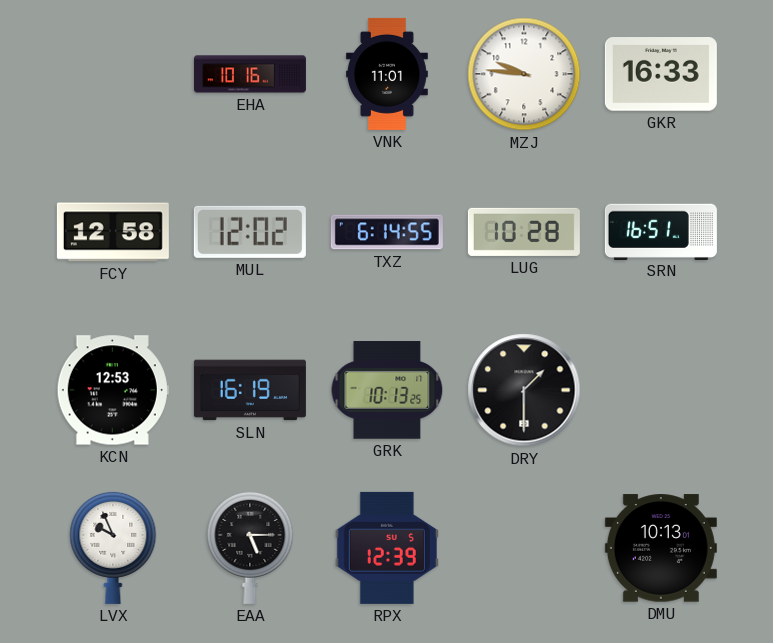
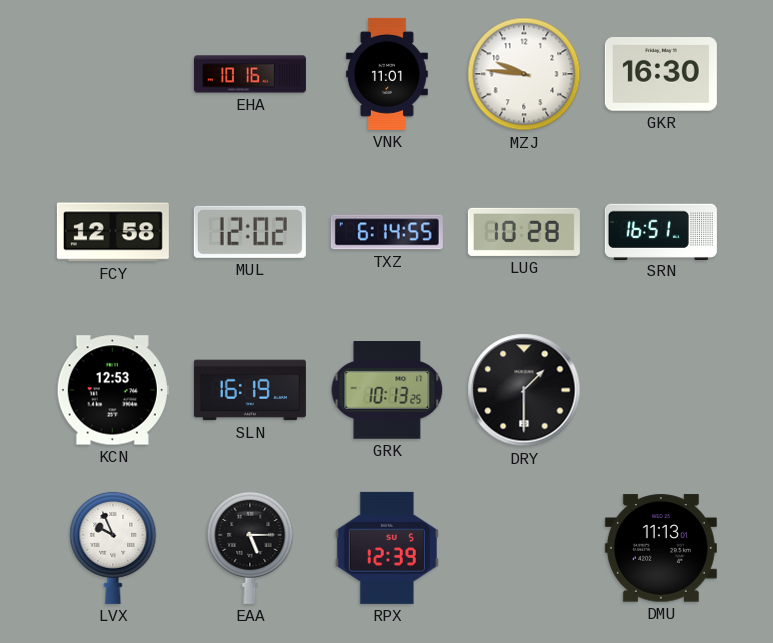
GKR: 16:33 -> 16:30
DMU: 10:13 -> 11:13
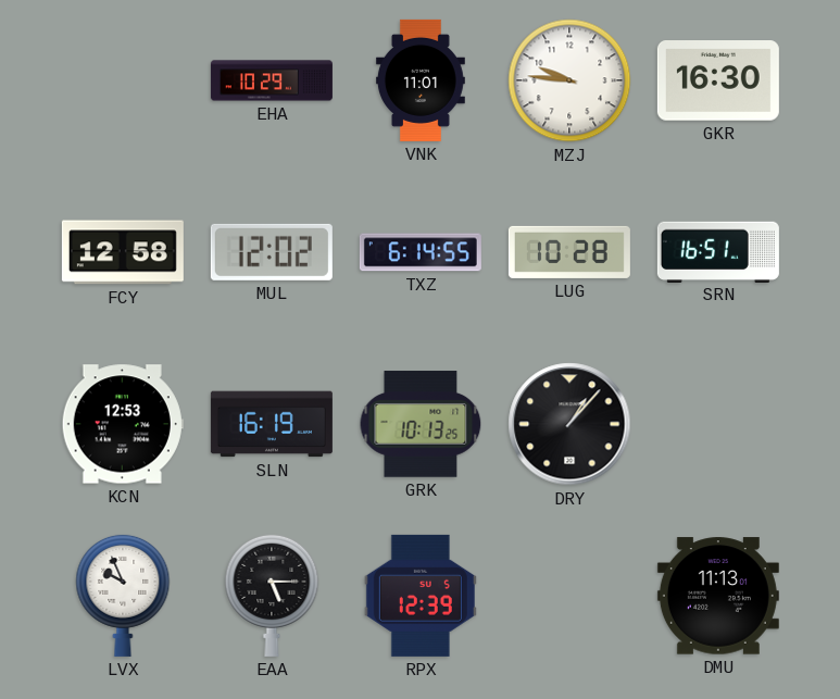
EHA: 10:16 -> 10:29
DRY: 1:30 -> 1:07
